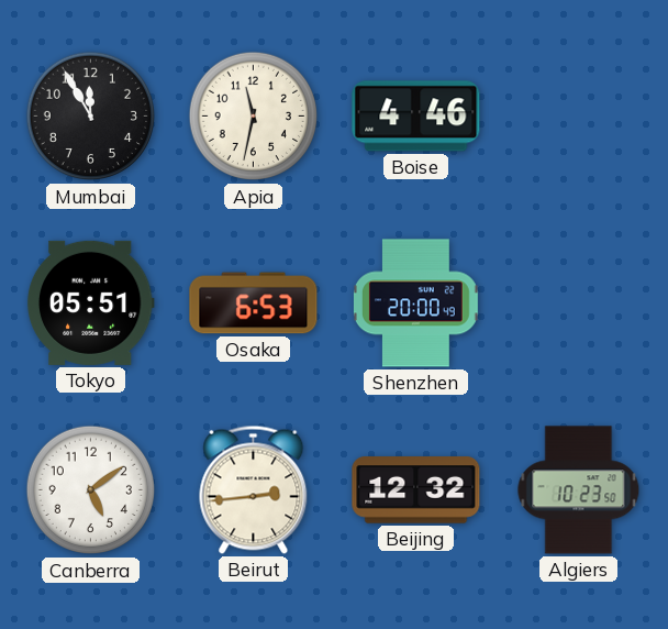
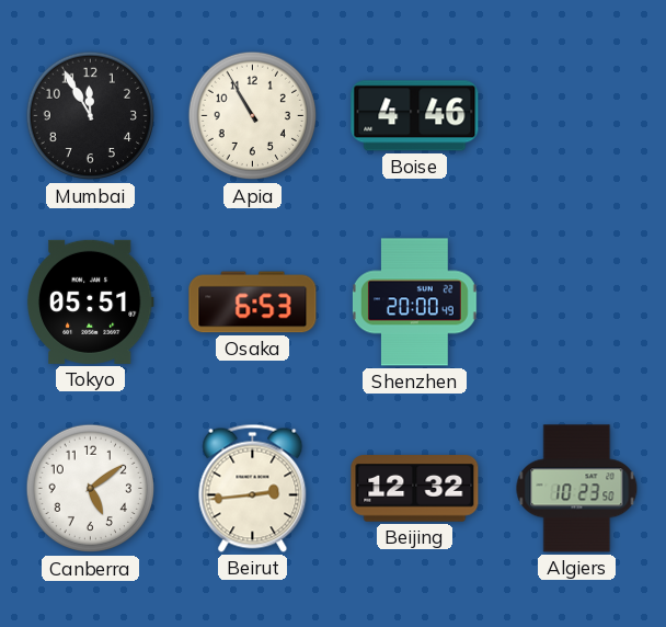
Apia: 11:32 -> 10:55
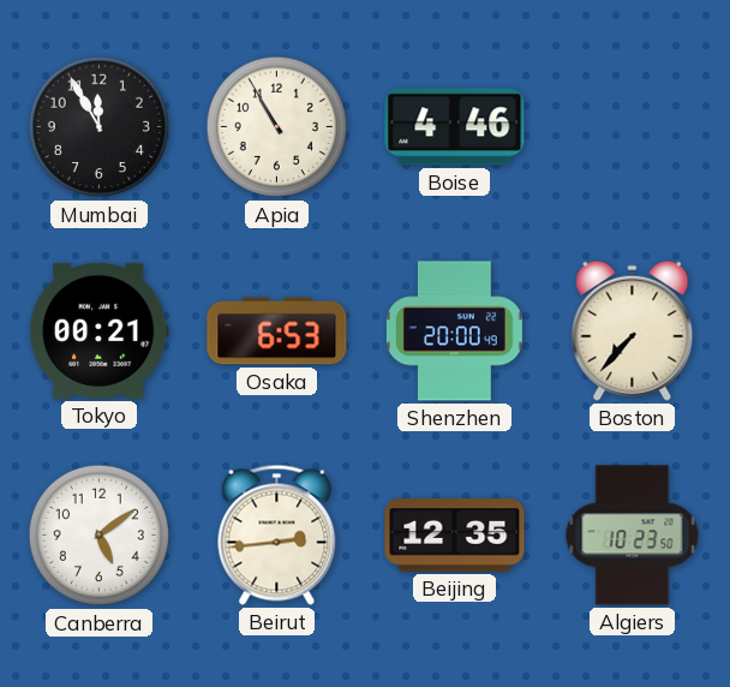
Tokyo: 05:51 -> 00:21
Boston: none -> 7:37
Beijing: 12:32 -> 12:35
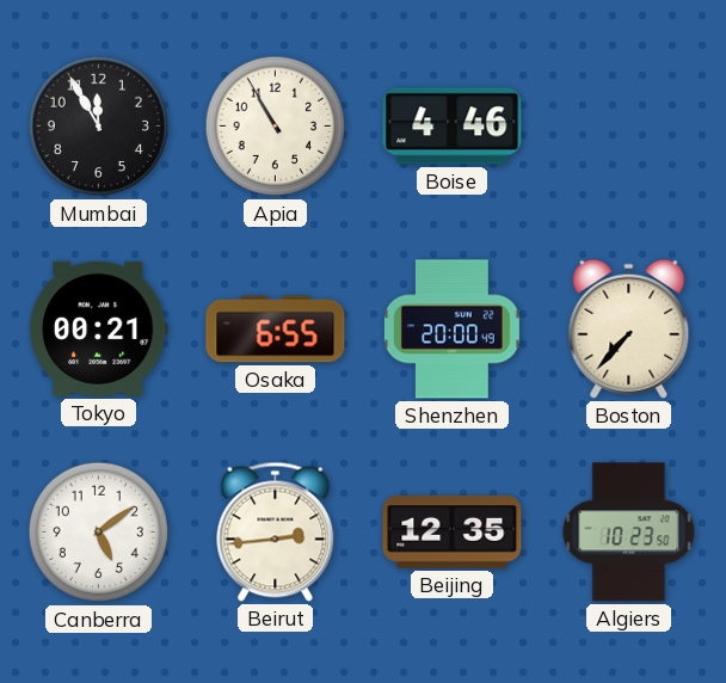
Osaka: 6:53 -> 6:55
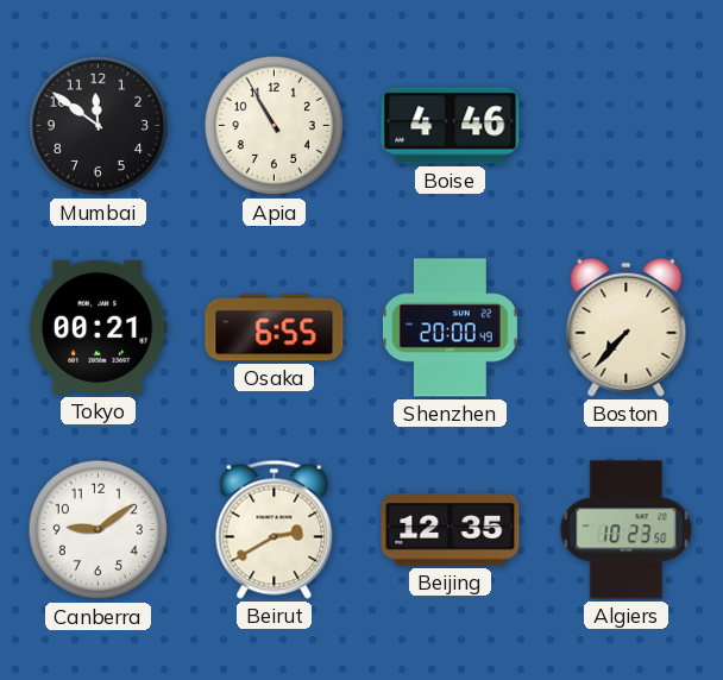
Mumbai: 11:55 -> 11:51
Canberra: 5:09 -> 9:09
Beirut: 2:44 -> 2:40
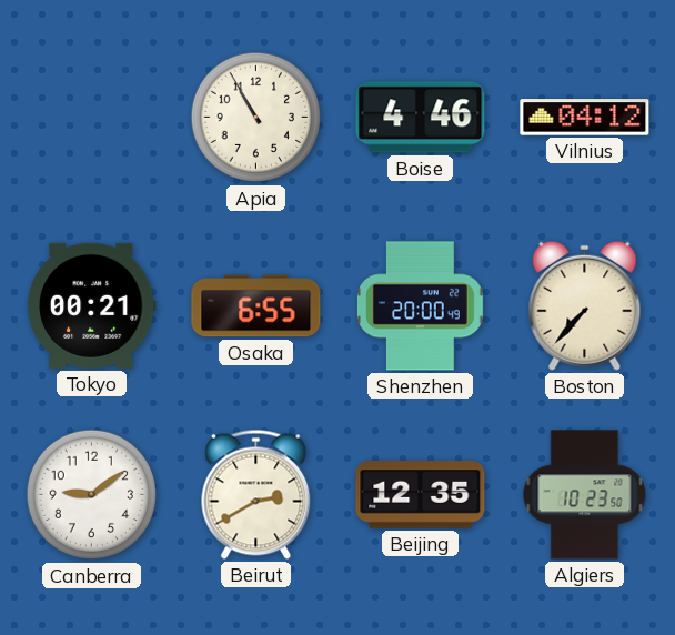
Mumbai: 11:51 -> none
Vilnius: none -> 04:12
